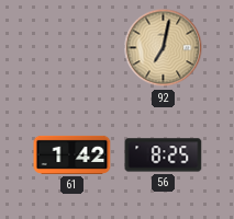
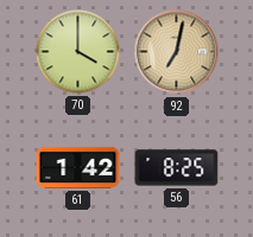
70: none -> 4:00
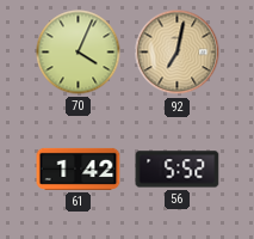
70: 4:00 -> 4:04
56: 8:25 -> 5:52
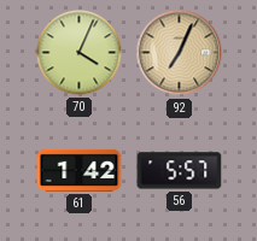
92: 7:02 -> 7:04
56: 5:52 -> 5:57
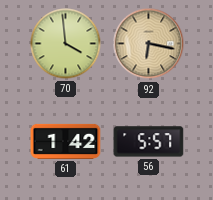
70: 4:04 -> 3:59
92: 7:04 -> 6:17
